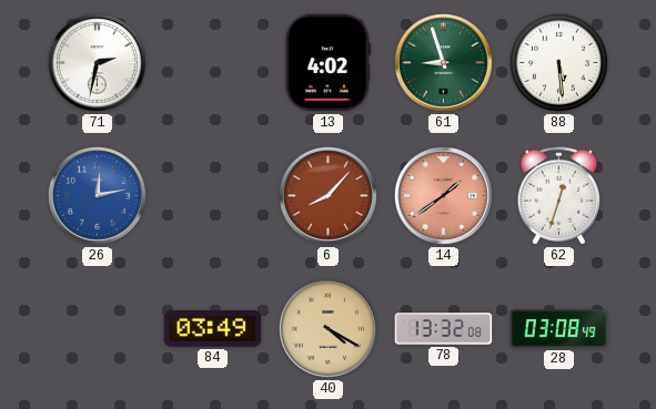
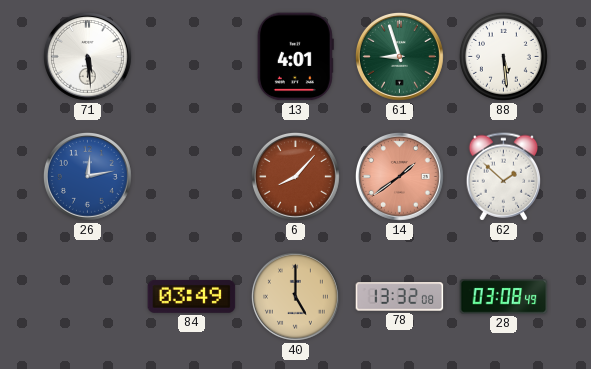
71: 2:32 -> 5:29
13: 4:02 -> 4:01
62: 12:33 -> 1:52
40: 4:20 -> 5:00
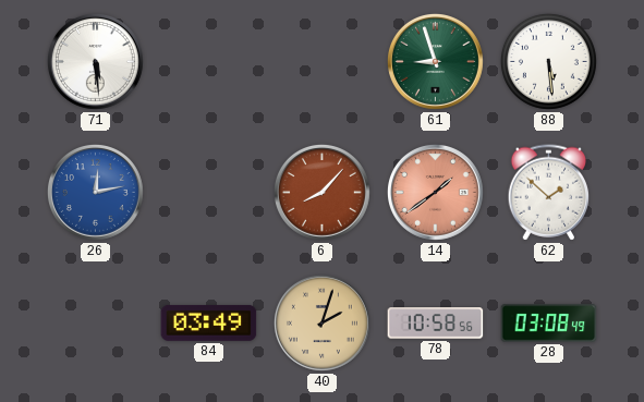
13: 4:01 -> none
40: 5:00 -> 2:03
78: 13:32 -> 10:58
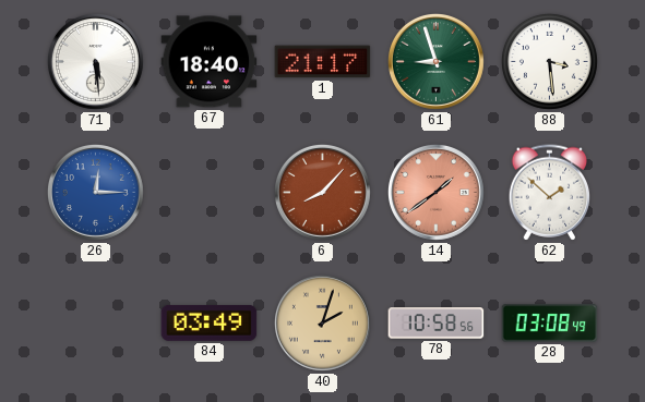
67: none -> 18:40
1: none -> 21:17
88: 5:29 -> 3:29
26: 12:13 -> 12:15
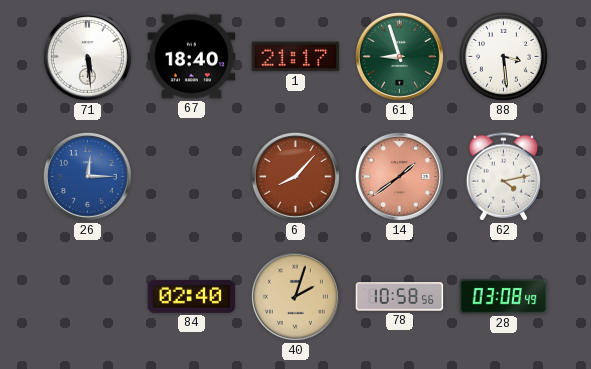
62: 1:52 -> 4:13
84: 03:49 -> 02:40
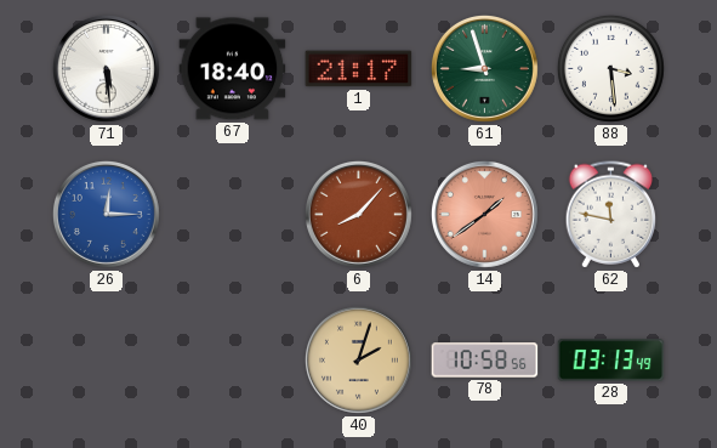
62: 4:13 -> 11:47
84: 02:40 -> none
28: 03:08 -> 03:13
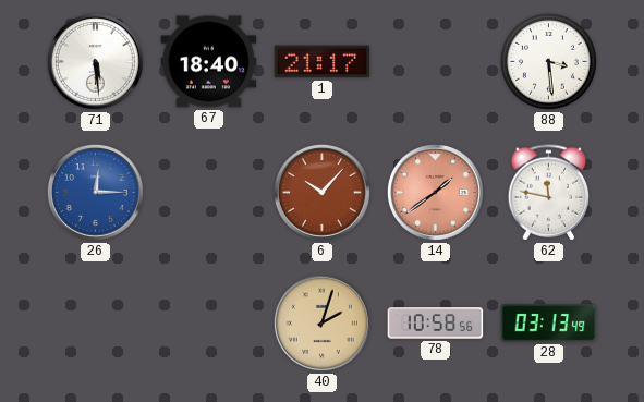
61: 8:57 -> none
6: 8:07 -> 10:07
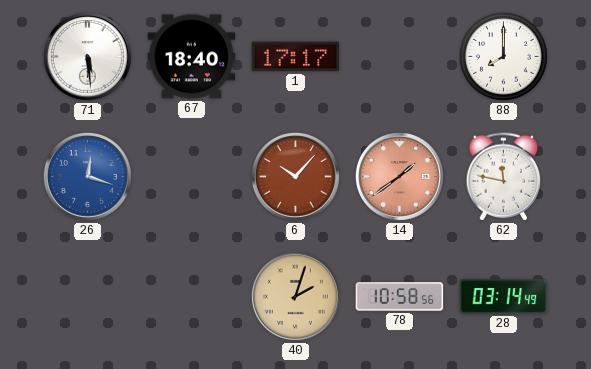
1: 21:17 -> 17:17
88: 3:29 -> 8:00
26: 12:15 -> 12:18
28: 03:13 -> 03:14
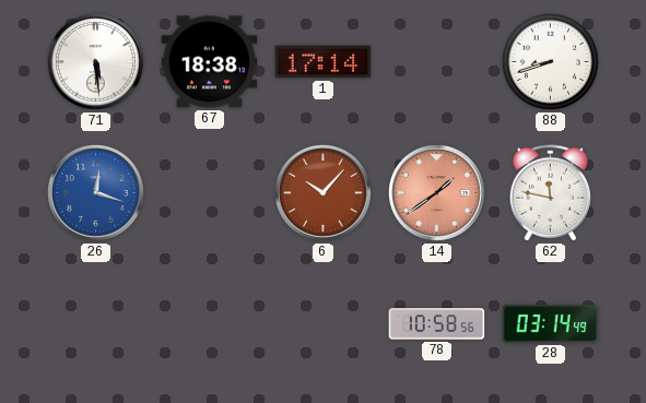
67: 18:40 -> 18:38
1: 17:17 -> 17:14
88: 8:00 -> 8:42
40: 2:03 -> none
